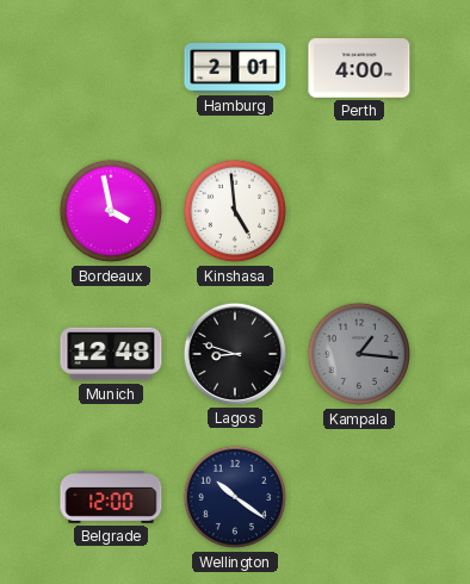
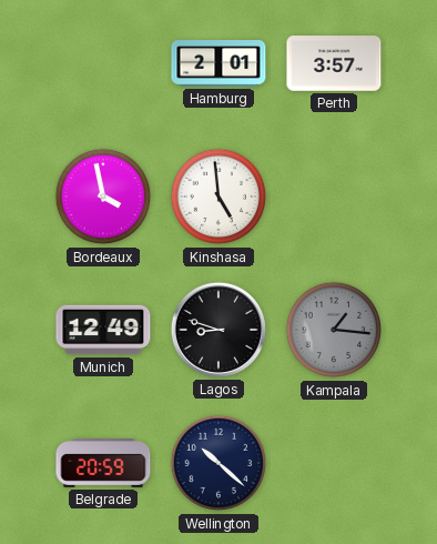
Perth: 4:00 -> 3:57
Munich: 12:48 -> 12:49
Belgrade: 12:00 -> 20:59
Wellington: 10:21 -> 10:22
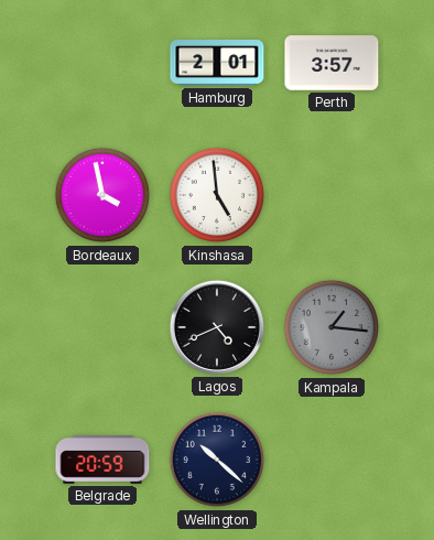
Munich: 12:49 -> none
Lagos: 8:48 -> 4:41
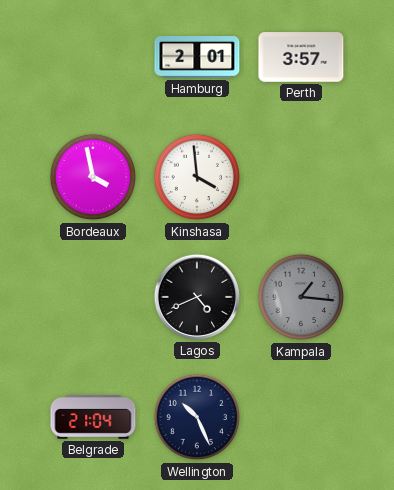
Kinshasa: 4:59 -> 3:59
Belgrade: 20:59 -> 21:04
Wellington: 10:22 -> 10:26
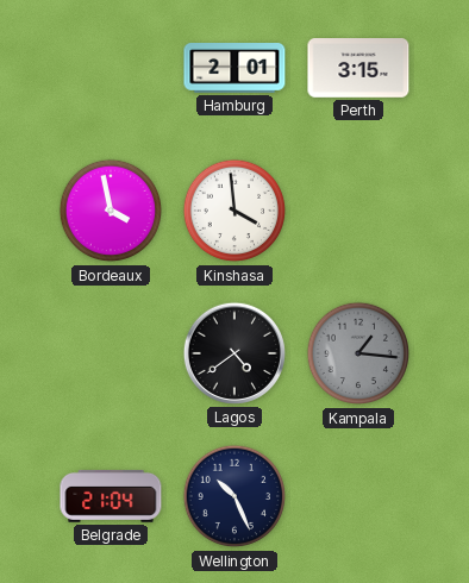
Perth: 3:57 -> 3:15
Lagos: 4:41 -> 4:39
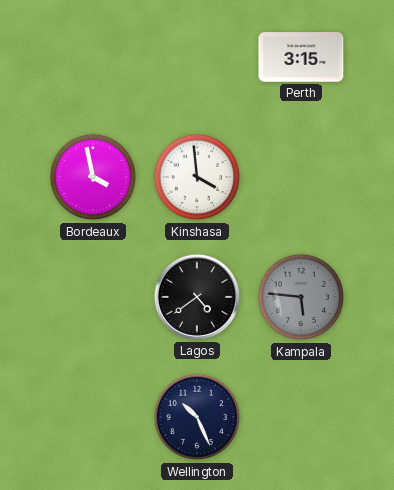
Hamburg: 2:01 -> none
Kampala: 1:16 -> 5:46
Belgrade: 21:04 -> none
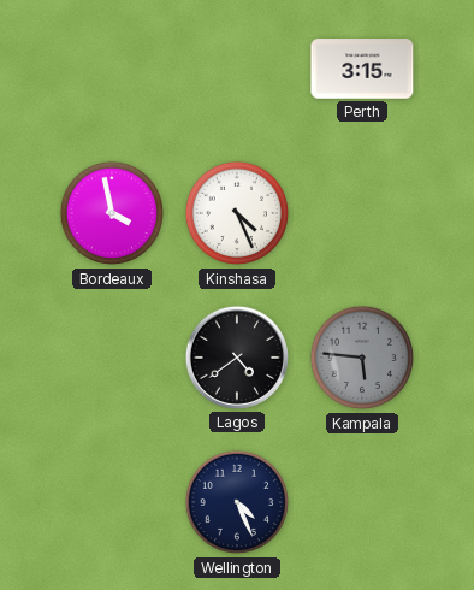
Kinshasa: 3:59 -> 4:26
Wellington: 10:26 -> 4:26
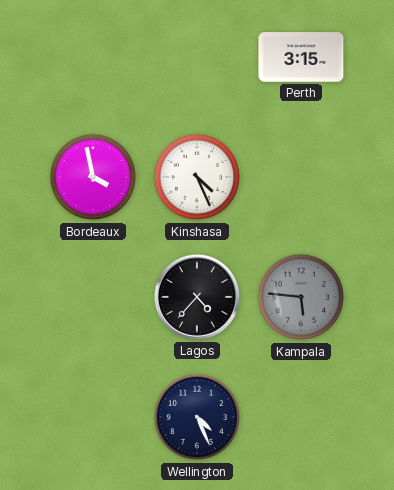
Lagos: 4:39 -> 4:37
